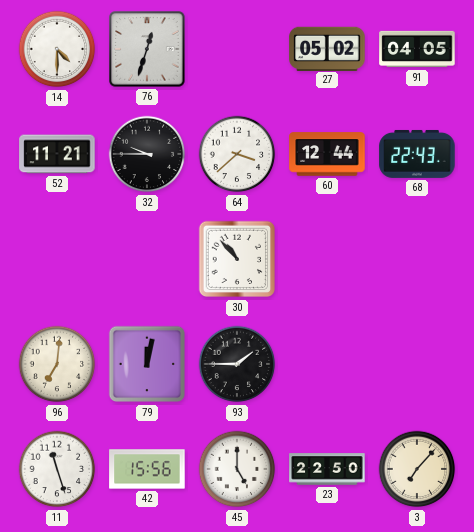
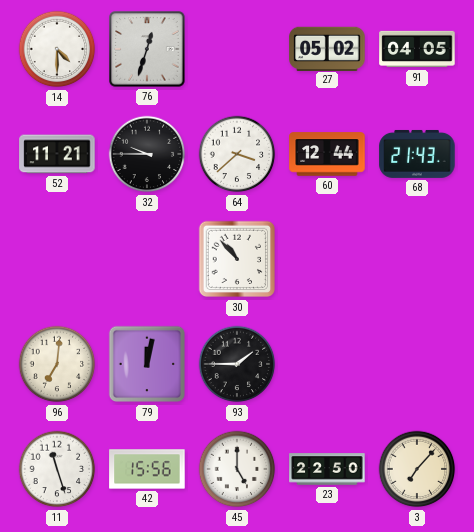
68: 22:43 -> 21:43
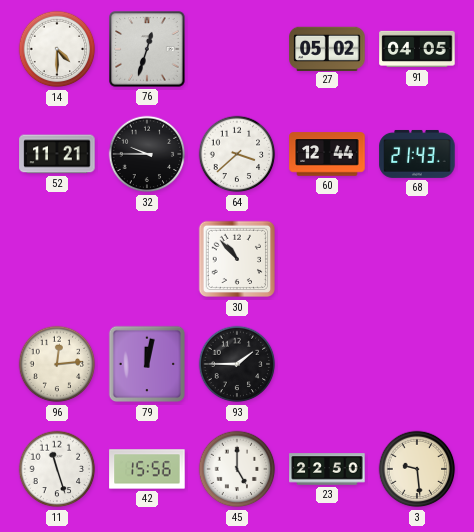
96: 7:01 -> 12:14
3: 7:07 -> 9:29
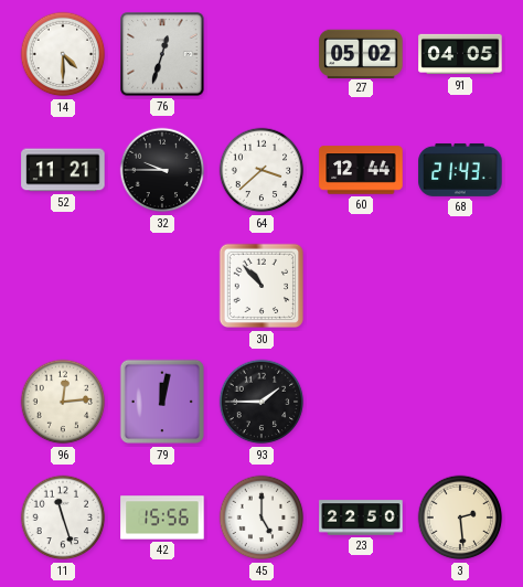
3: 9:29 -> 2:29
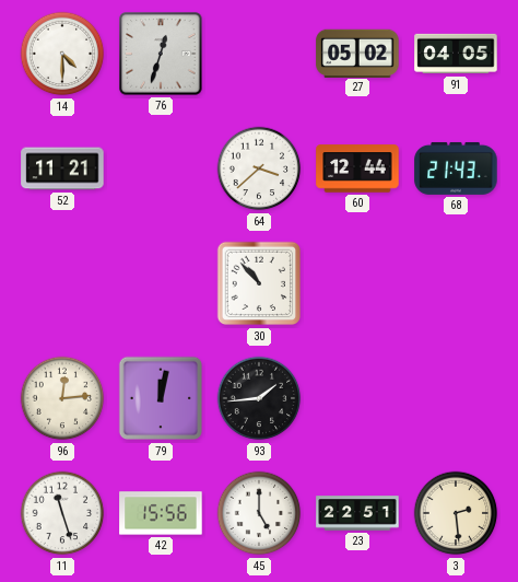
32: 9:45 -> none
93: 1:45 -> 1:44
23: 22:50 -> 22:51
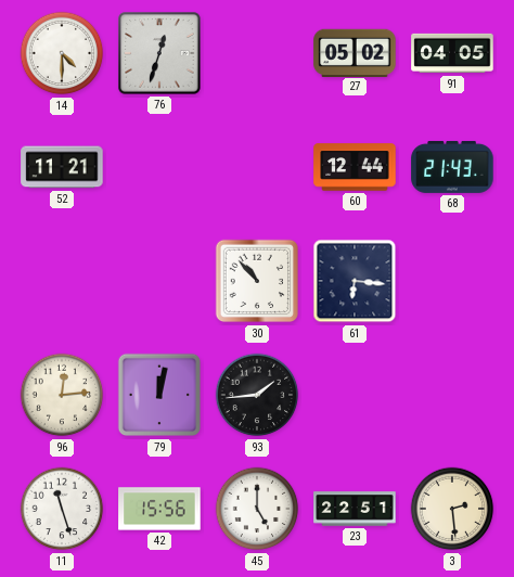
64: 3:38 -> none
61: none -> 6:16
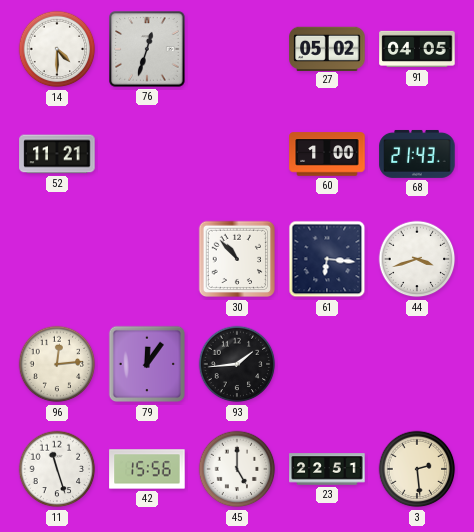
60: 12:44 -> 1:00
44: none -> 3:42
79: 12:02 -> 12:06
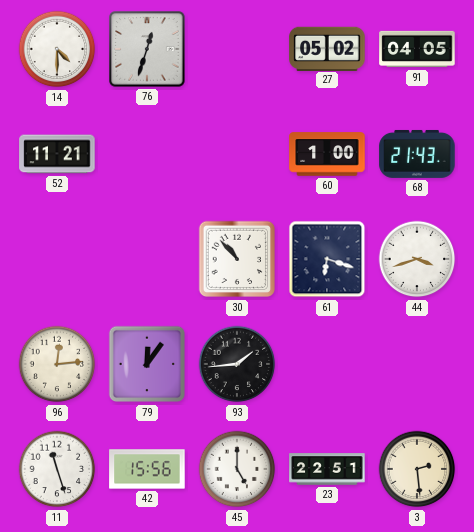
61: 6:16 -> 6:18
